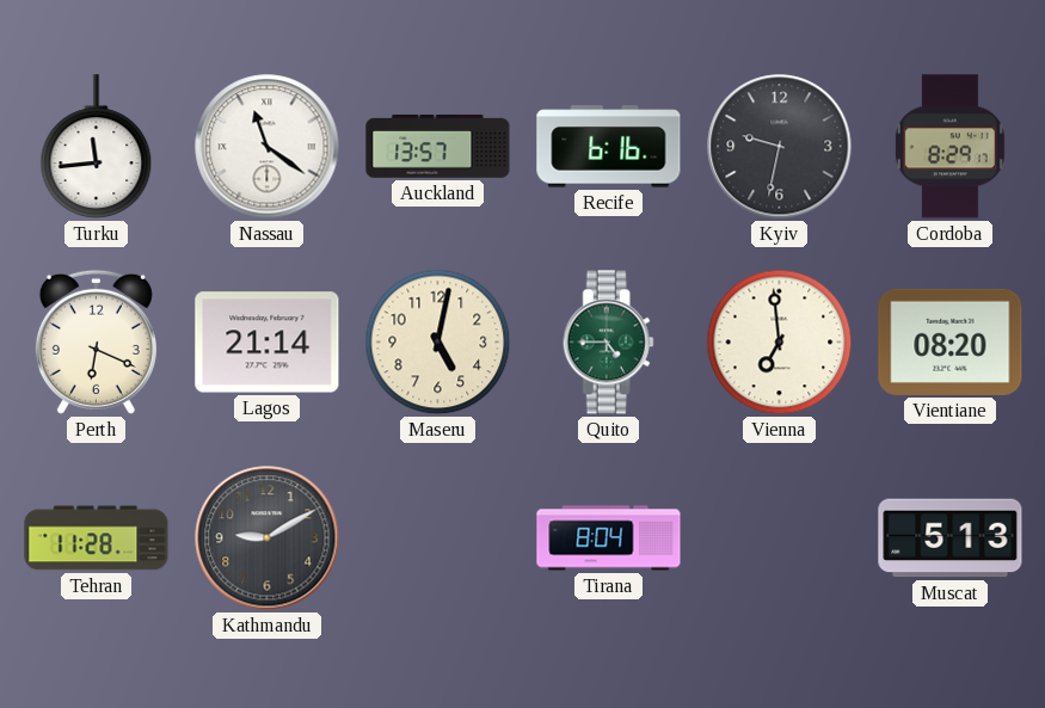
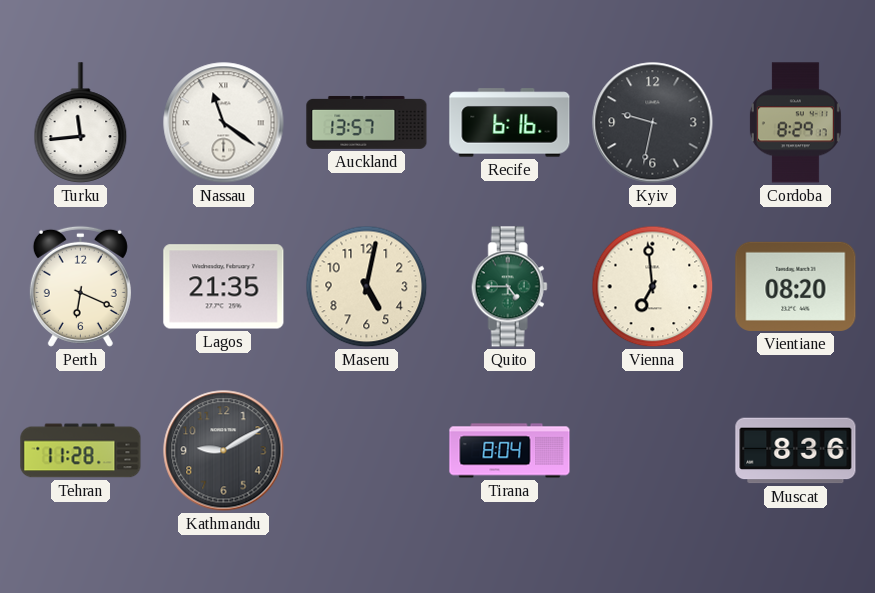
Lagos: 21:14 -> 21:35
Muscat: 5:13 -> 8:36
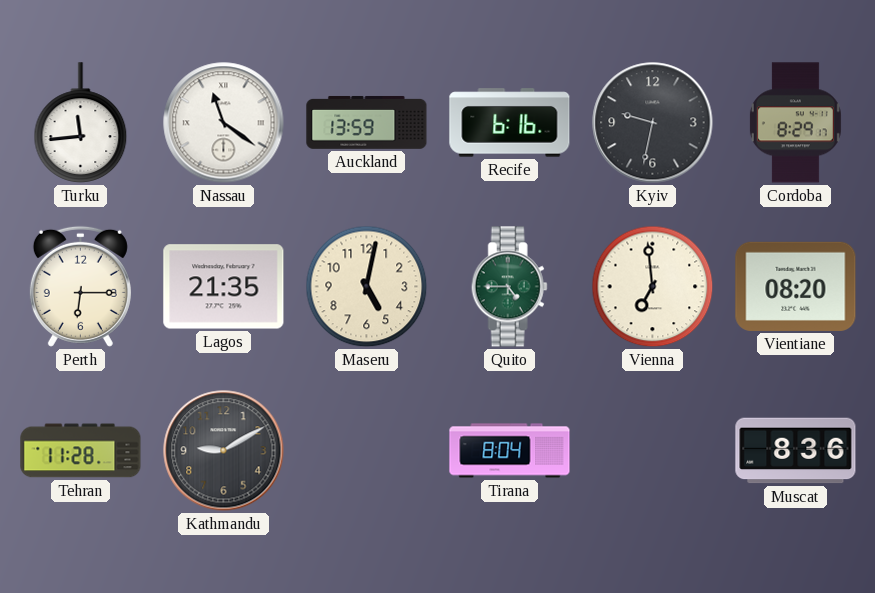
Auckland: 13:57 -> 13:59
Perth: 6:19 -> 6:15
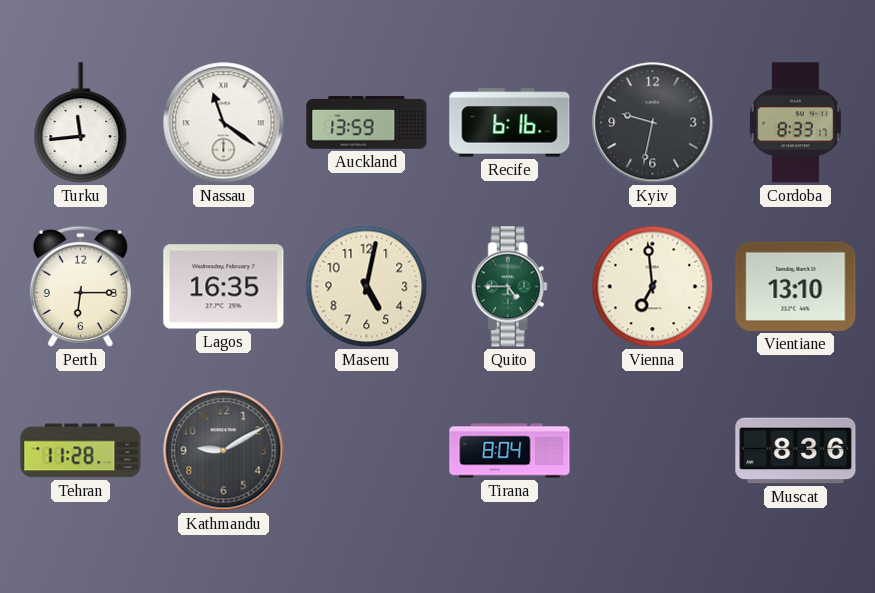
Cordoba: 8:29 -> 8:33
Lagos: 21:35 -> 16:35
Vientiane: 08:20 -> 13:10
